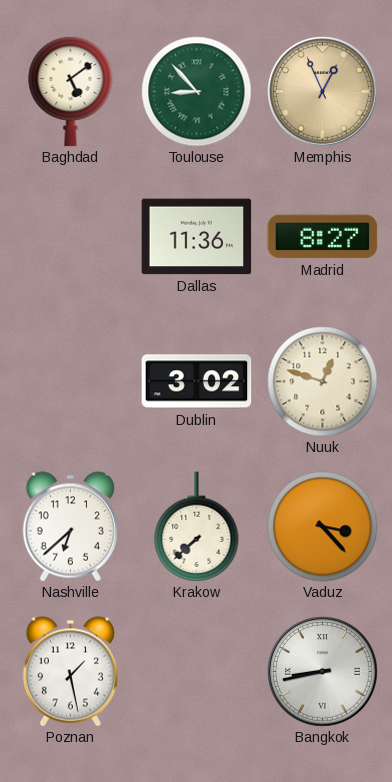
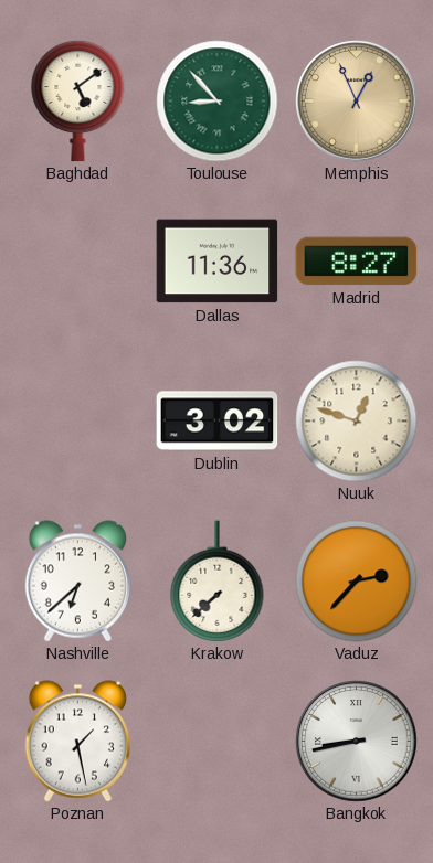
Vaduz: 3:23 -> 2:37
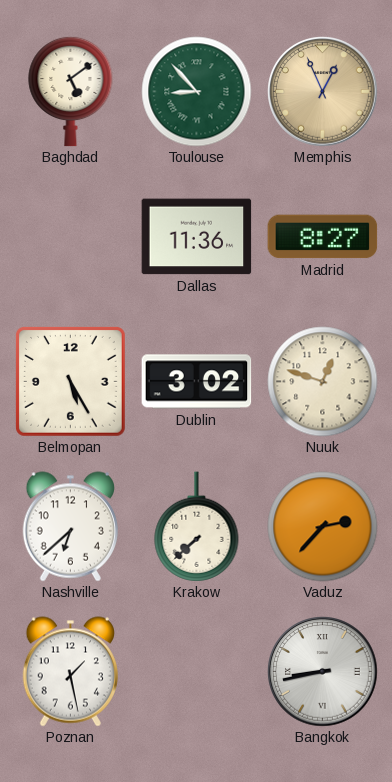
Belmopan: none -> 5:25
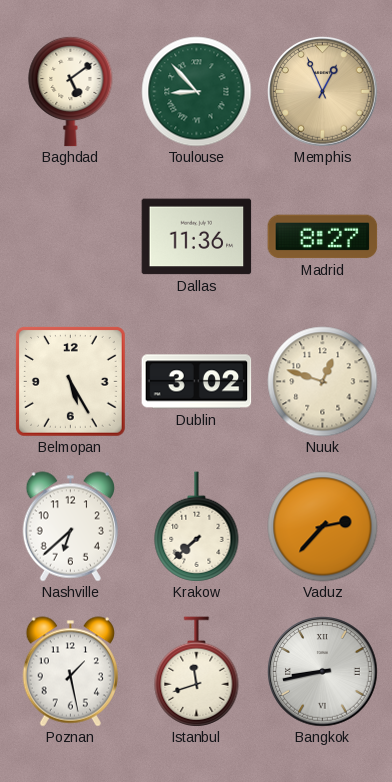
Istanbul: none -> 11:42
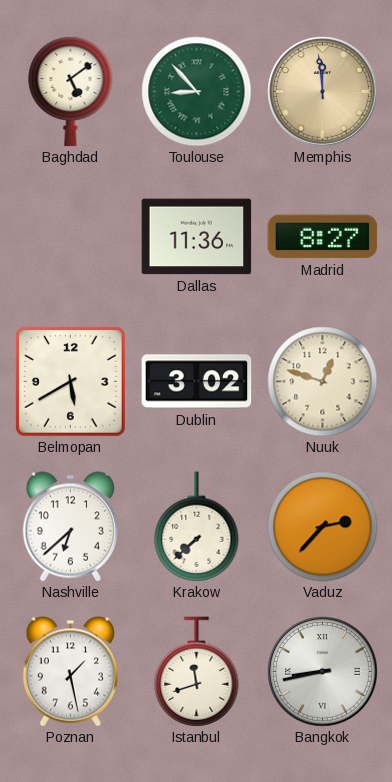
Memphis: 12:56 -> 11:59
Belmopan: 5:25 -> 5:40
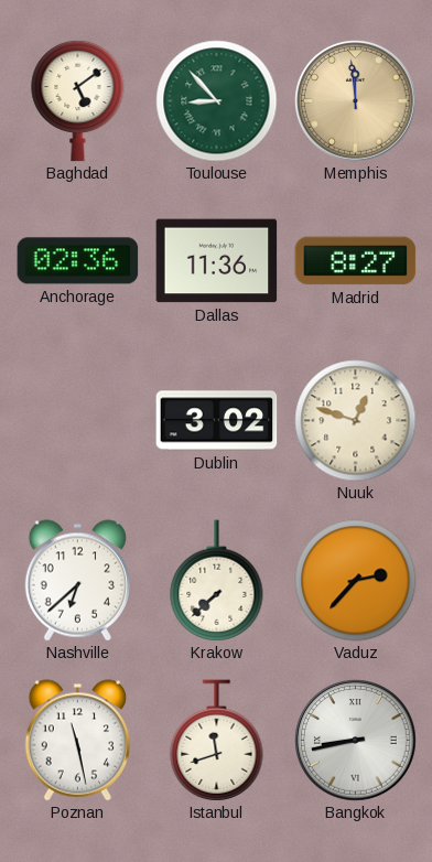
Anchorage: none -> 02:36
Belmopan: 5:40 -> none
Poznan: 1:28 -> 11:28
